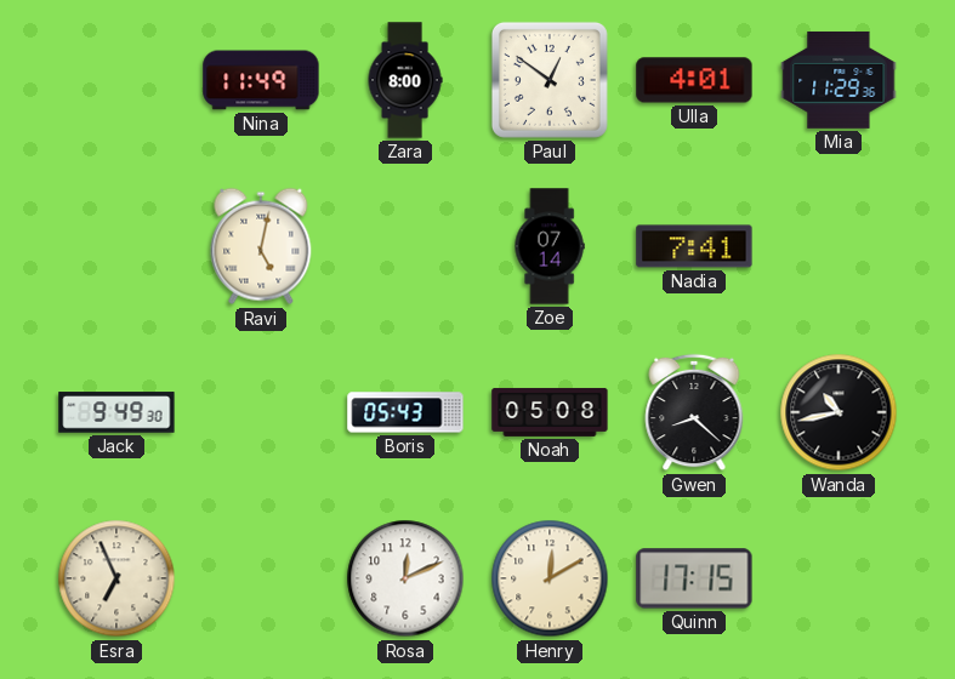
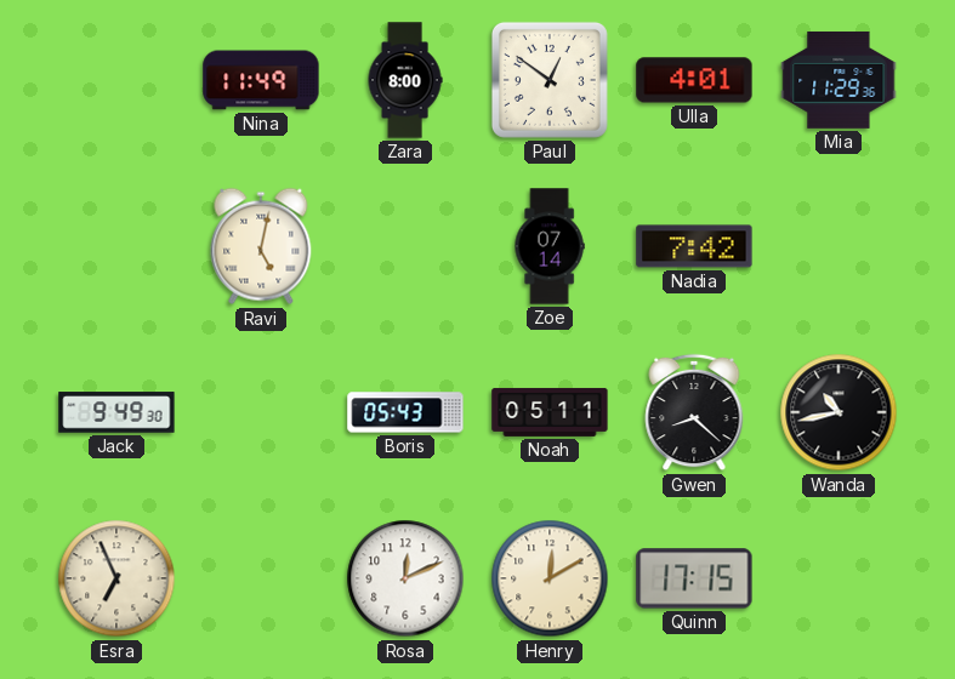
Nadia: 7:41 -> 7:42
Noah: 05:08 -> 05:11
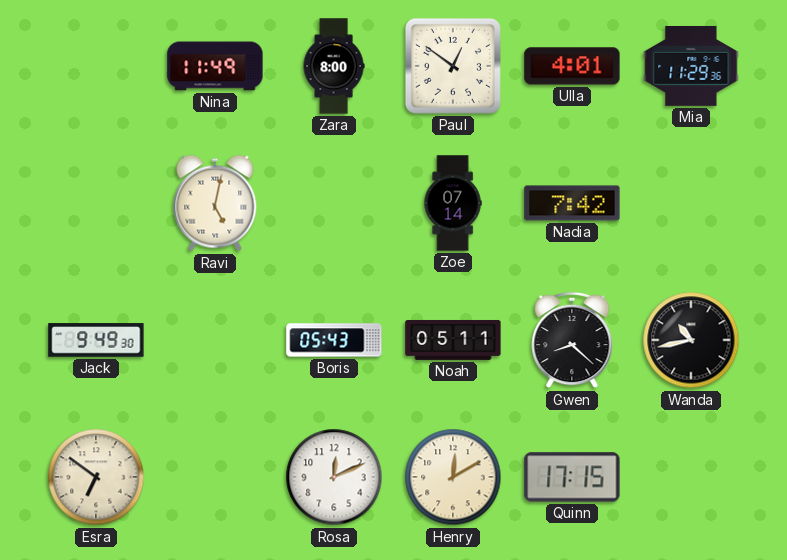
Esra: 6:56 -> 6:51
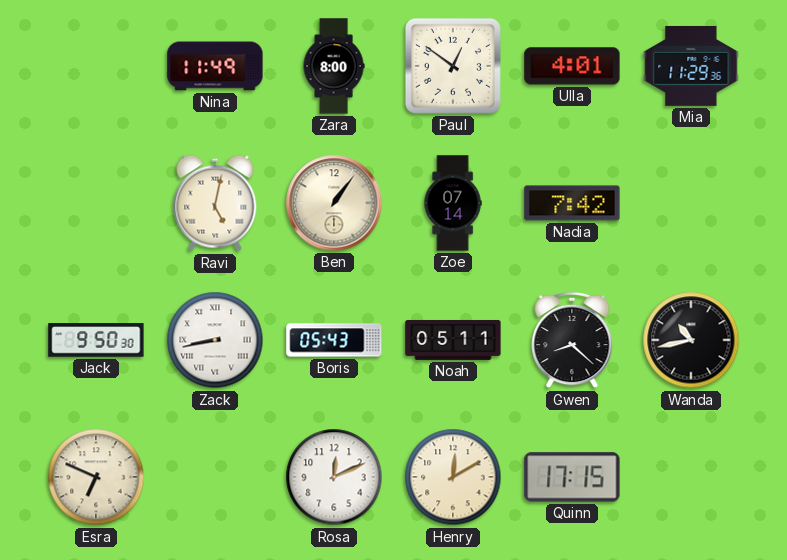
Ben: none -> 1:06
Jack: 9:49 -> 9:50
Zack: none -> 8:43
Esra: 6:51 -> 6:49
